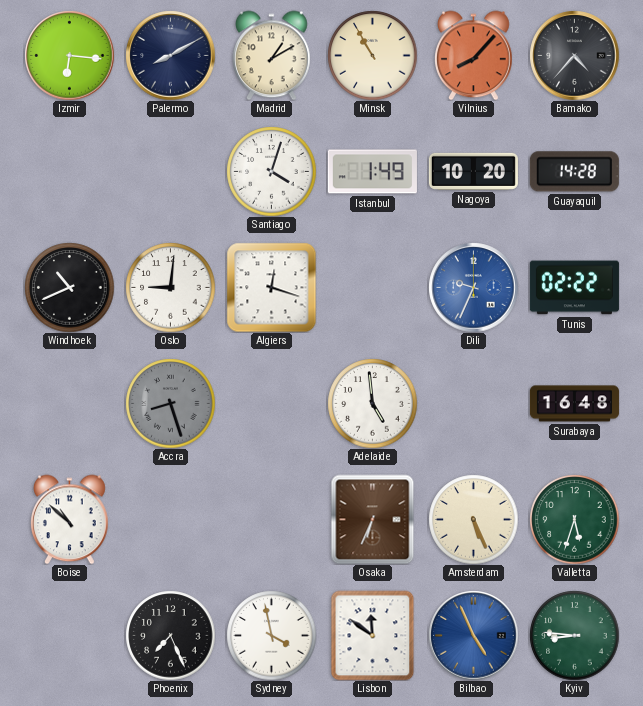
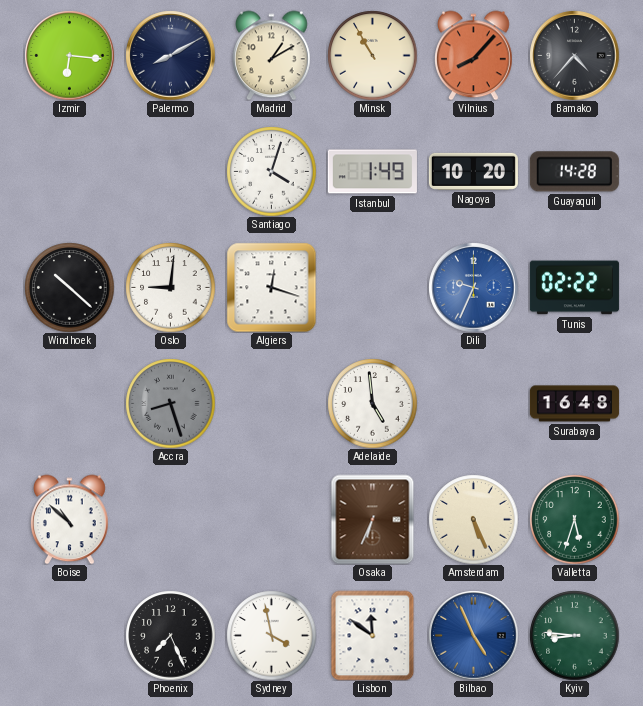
Windhoek: 10:41 -> 10:22
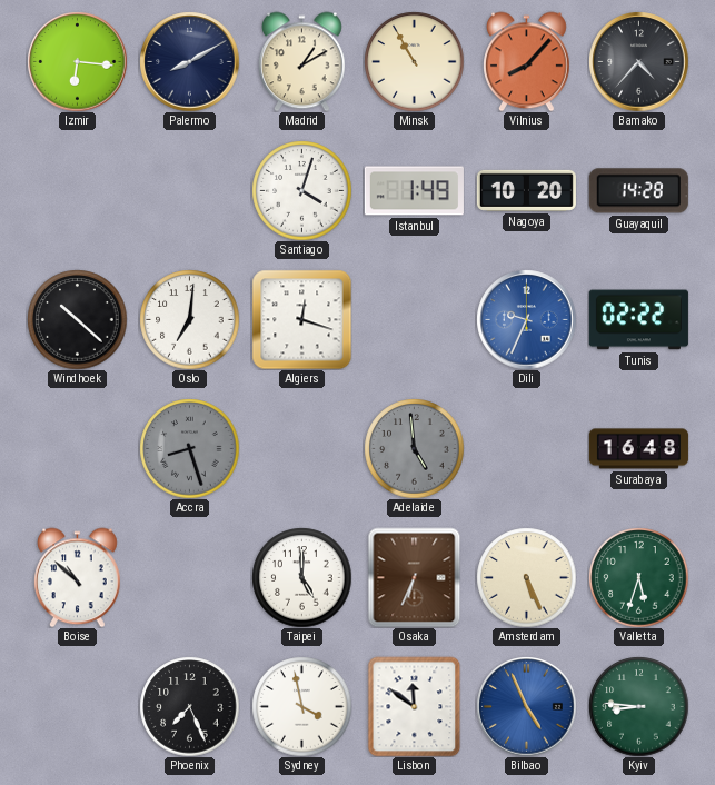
Oslo: 9:01 -> 7:01
Adelaide dial: white -> grey
Taipei: none -> 5:00
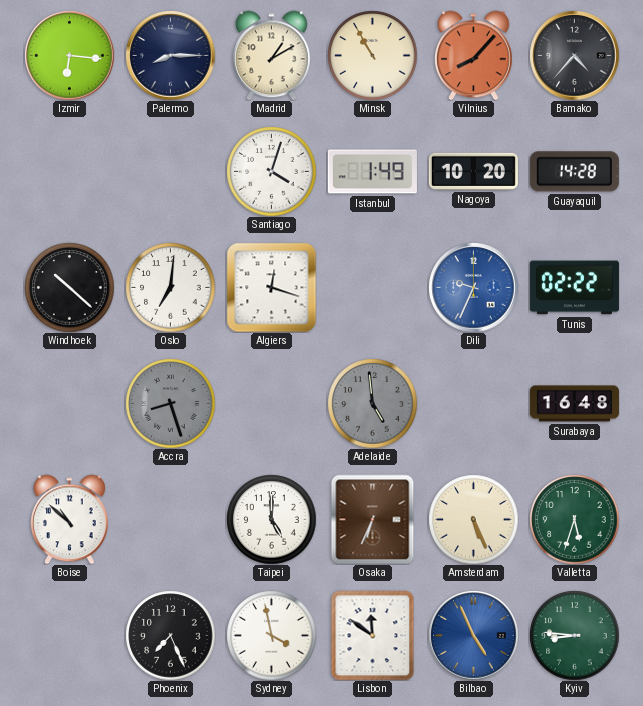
Palermo: 8:10 -> 8:15
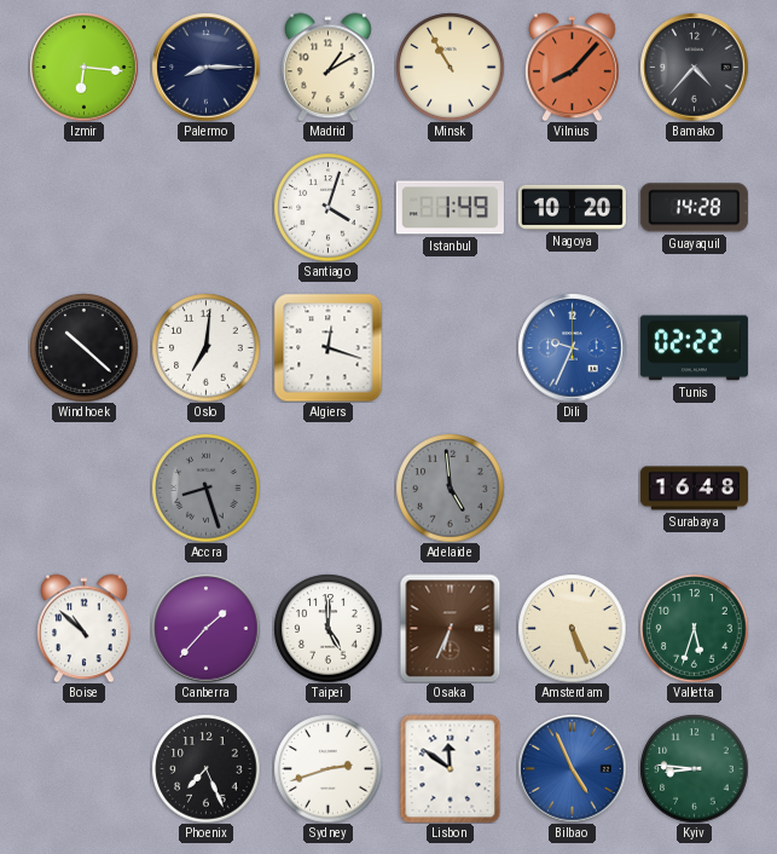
Canberra: none -> 1:37
Sydney: 3:58 -> 2:42
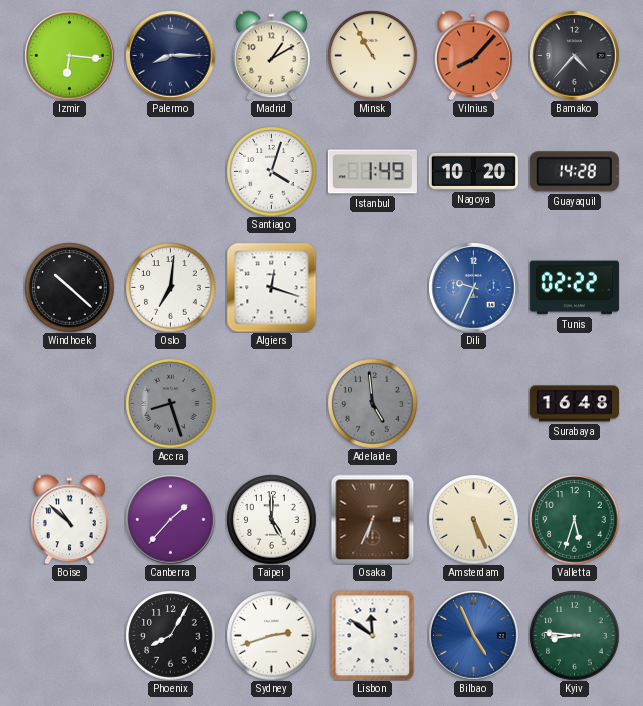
Phoenix: 7:26 -> 8:05
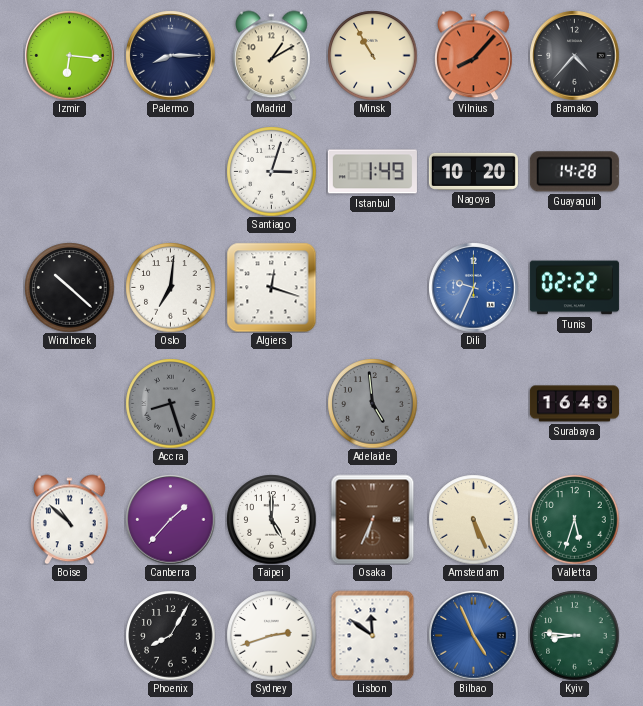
Santiago: 4:03 -> 3:03
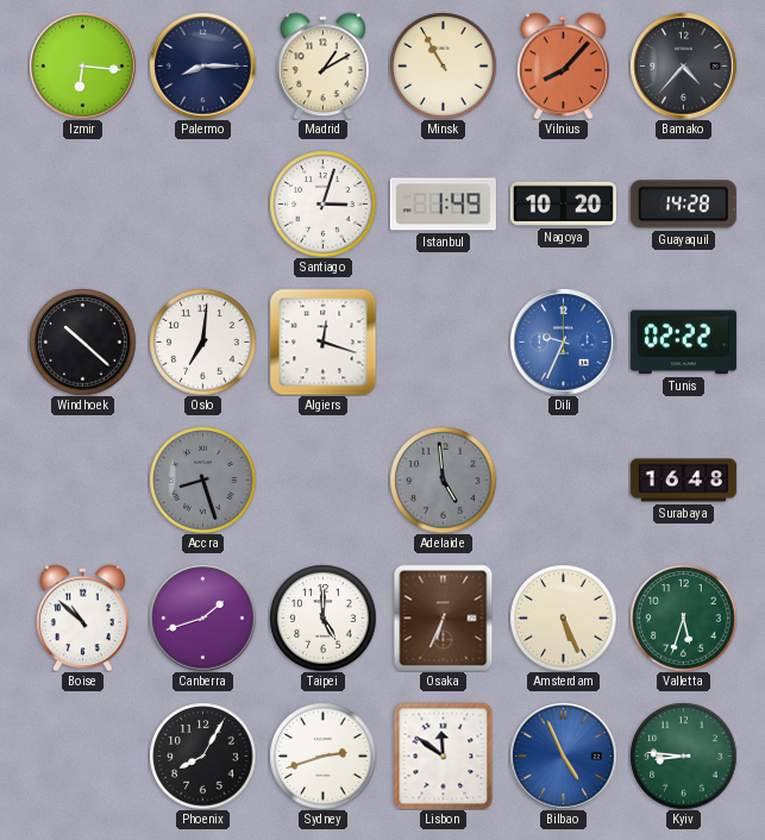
Canberra: 1:37 -> 1:42
